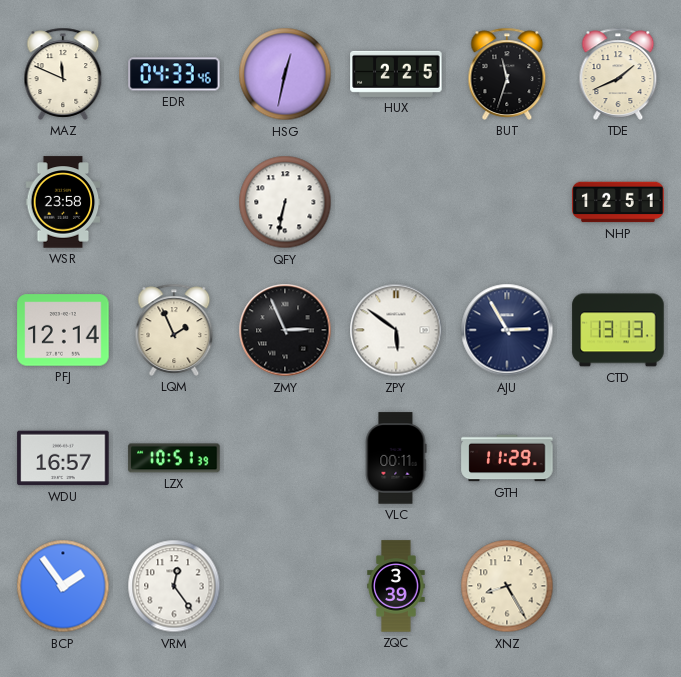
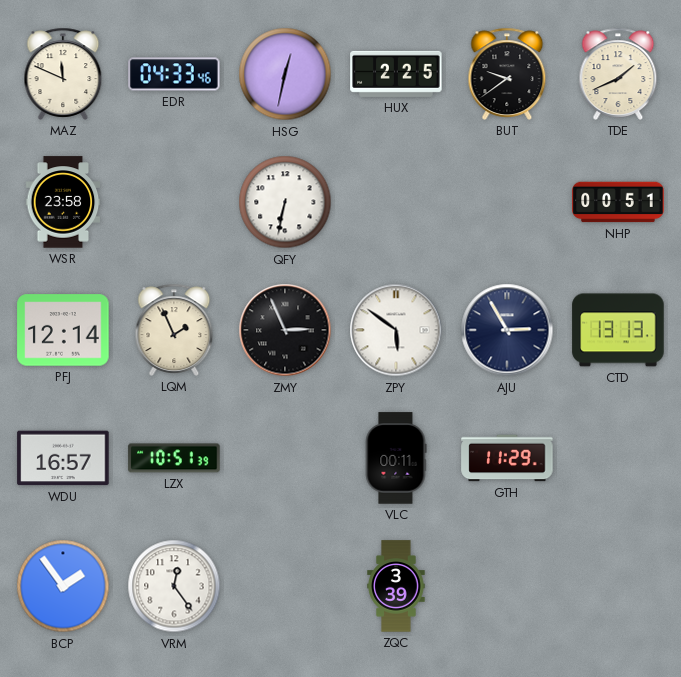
BUT: 11:33 -> 9:39
NHP: 12:51 -> 00:51
XNZ: 8:25 -> none
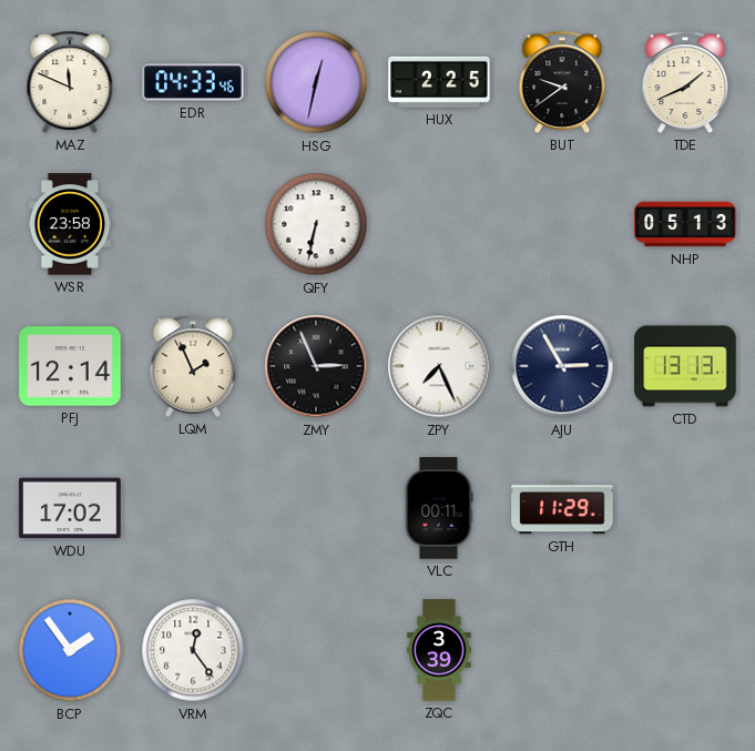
NHP: 00:51 -> 05:13
ZPY: 5:51 -> 7:26
WDU: 16:57 -> 17:02
LZX: 10:51 -> none
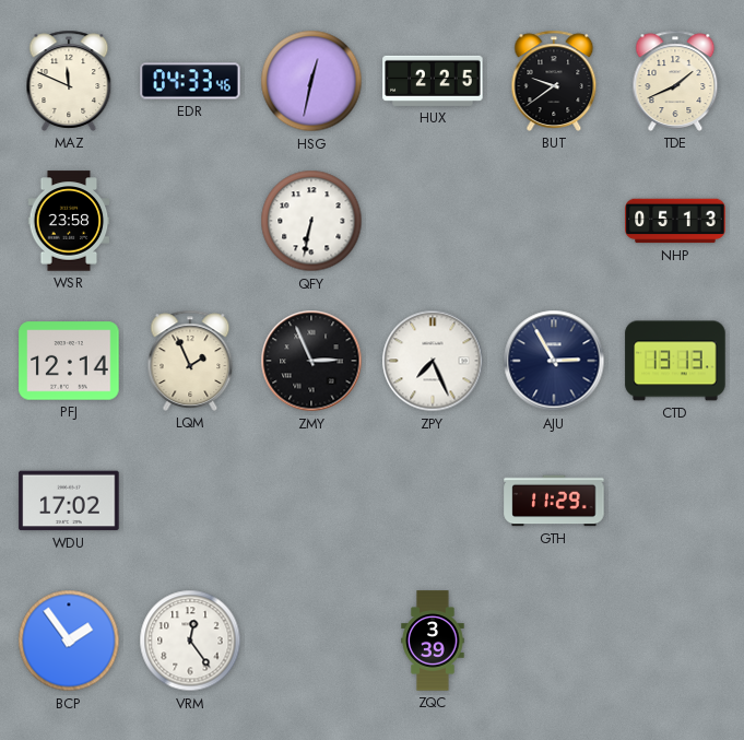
VLC: 00:11 -> none
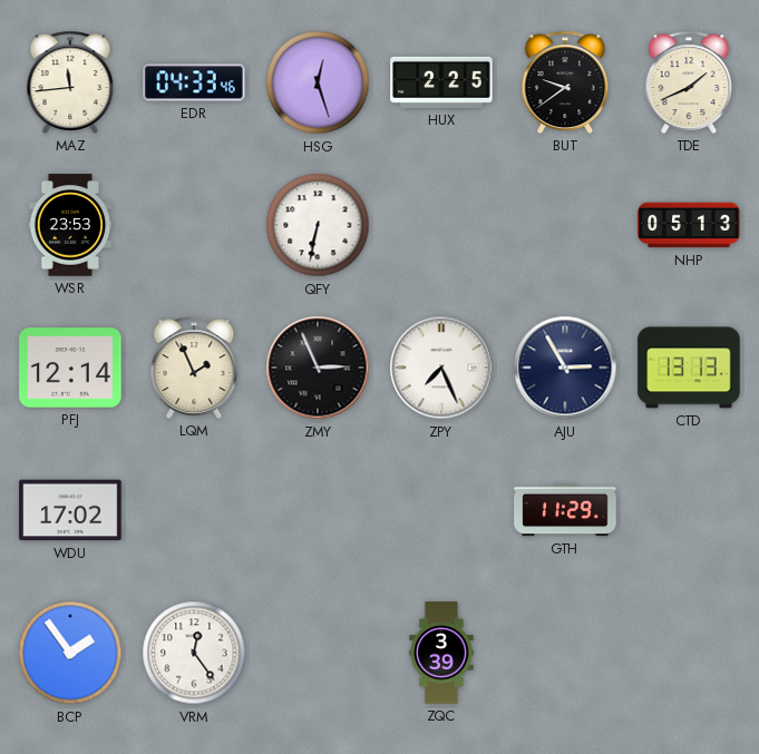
MAZ: 11:49 -> 11:44
HSG: 12:32 -> 12:27
WSR: 23:58 -> 23:53
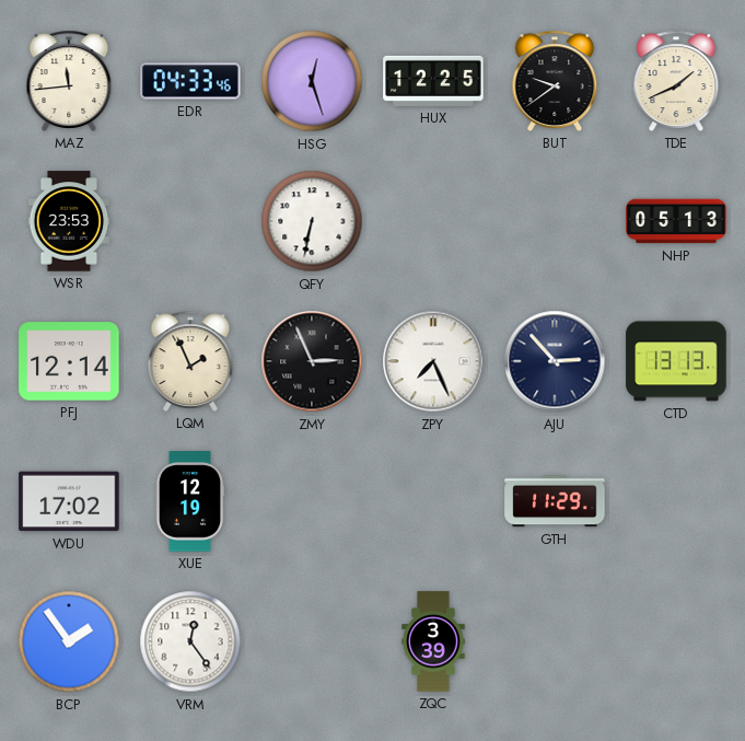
HUX: 2:25 -> 12:25
AJU: 2:55 -> 2:53
XUE: none -> 12:19
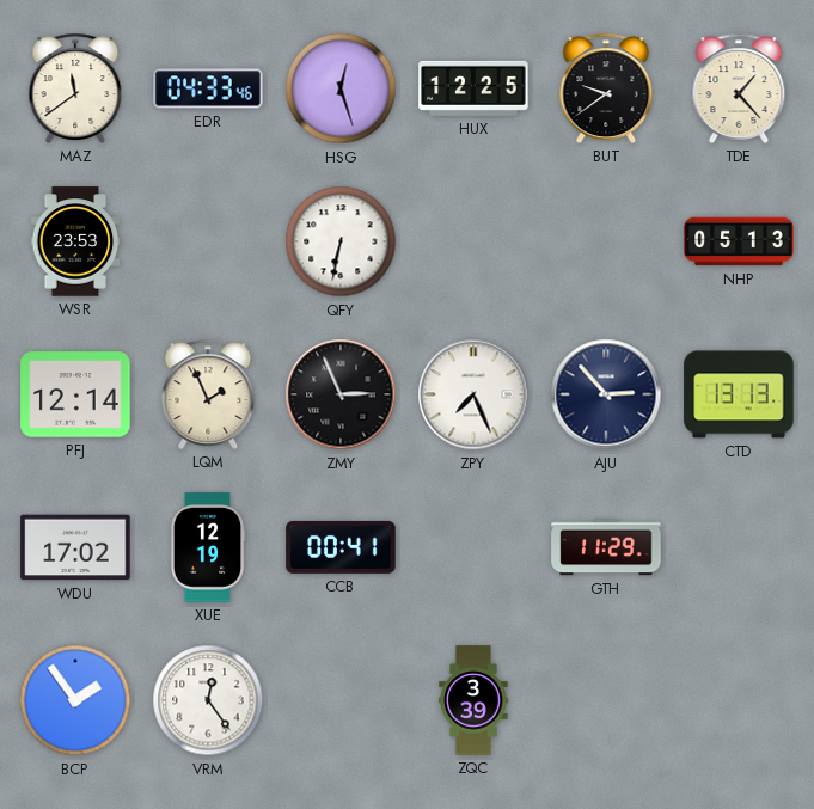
MAZ: 11:44 -> 11:39
TDE: 1:41 -> 1:23
CCB: none -> 00:41
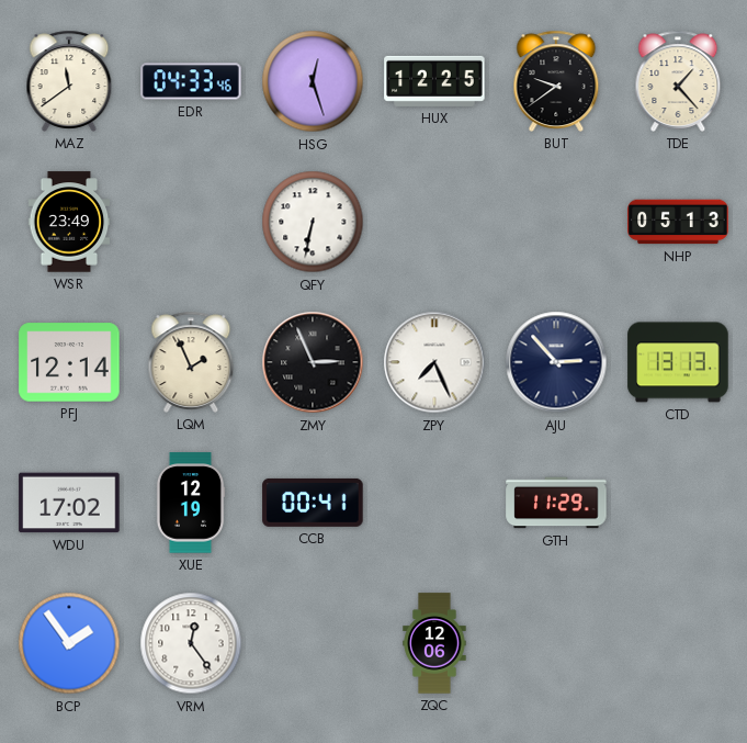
WSR: 23:53 -> 23:49
ZQC: 3:39 -> 12:06
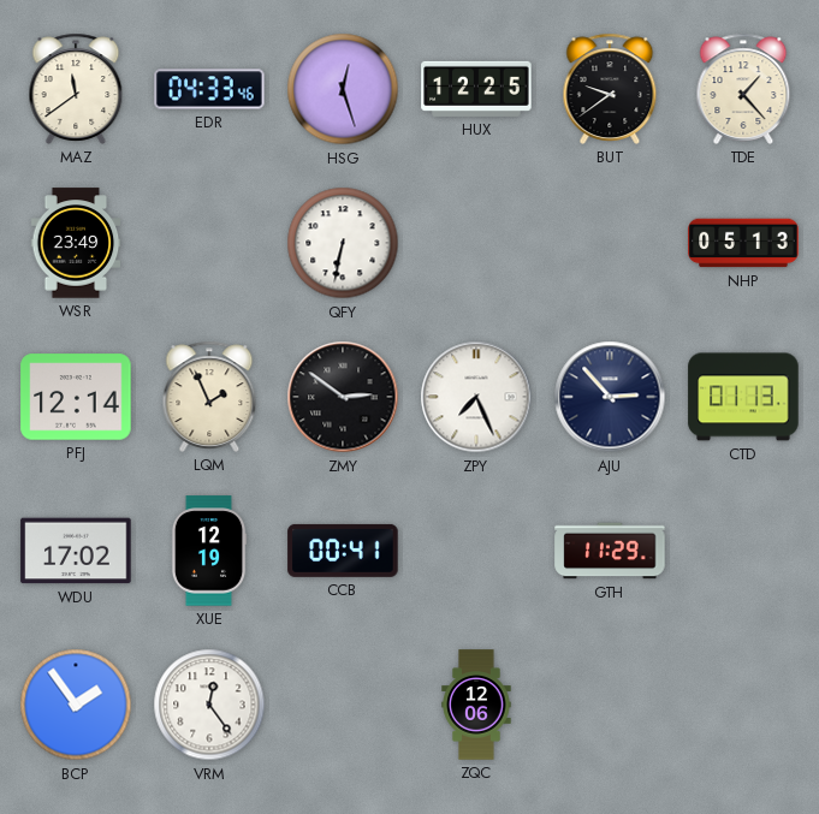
ZMY: 2:56 -> 2:51
CTD: 13:13 -> 01:13
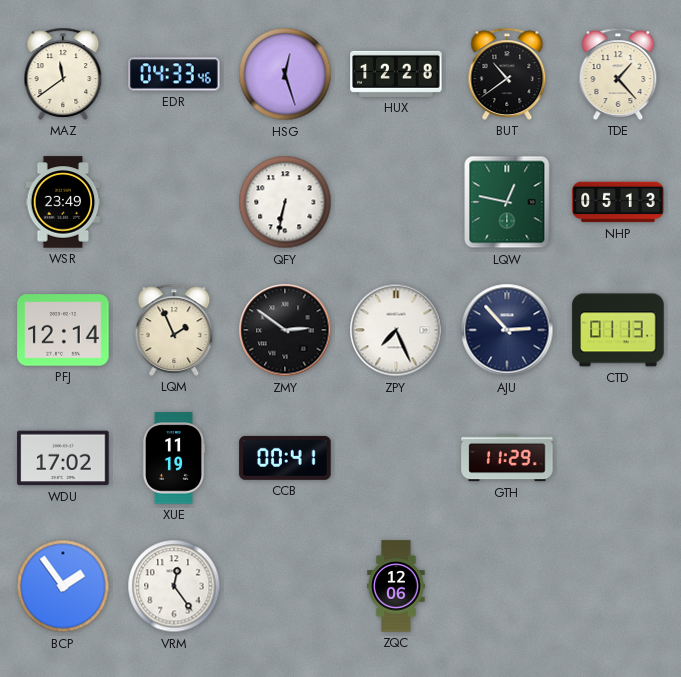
HUX: 12:25 -> 12:28
BUT: 9:39 -> 10:39
LQW: none -> 12:47
XUE: 12:19 -> 11:19
